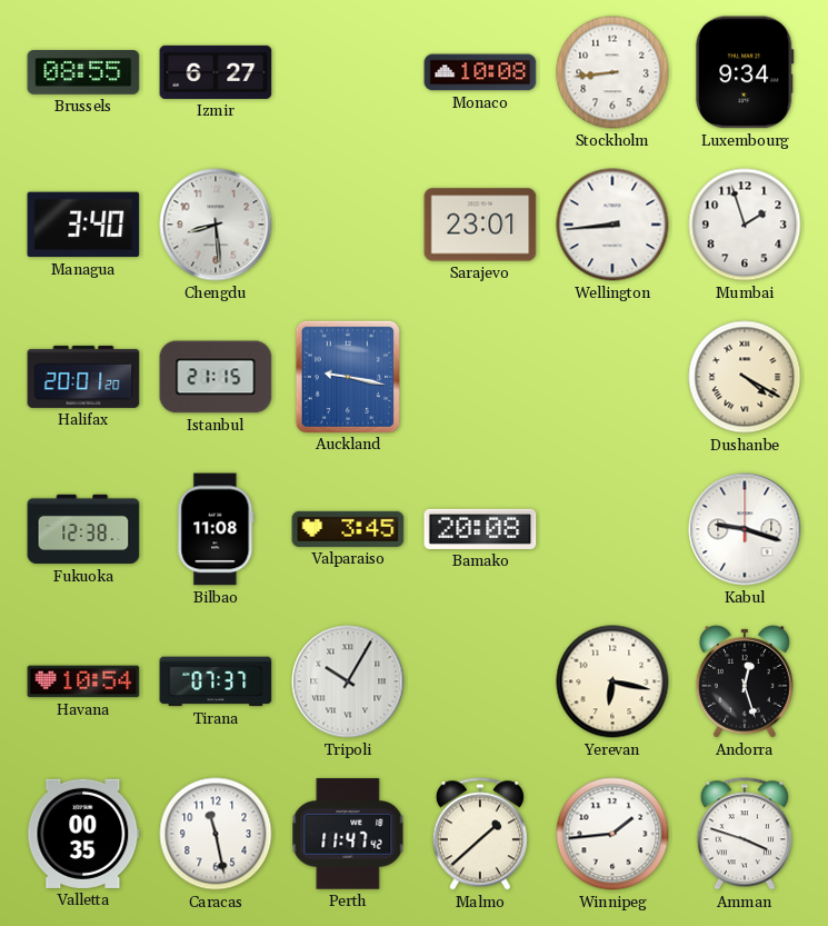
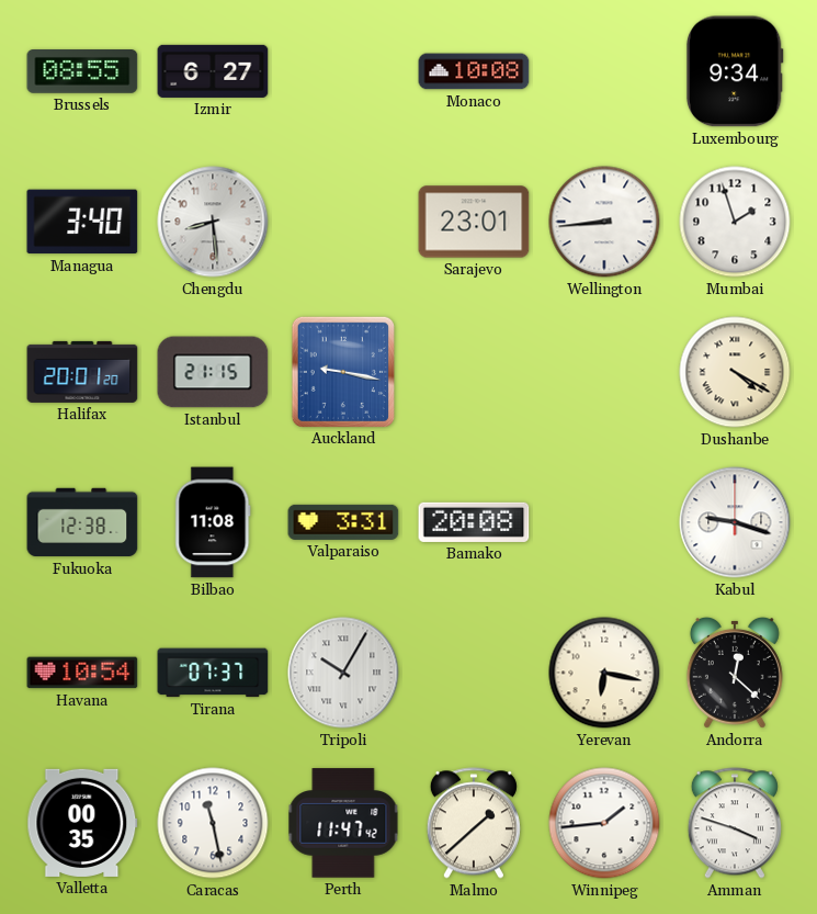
Stockholm: 8:44 -> none
Valparaiso: 3:45 -> 3:31
Andorra: 12:27 -> 12:22
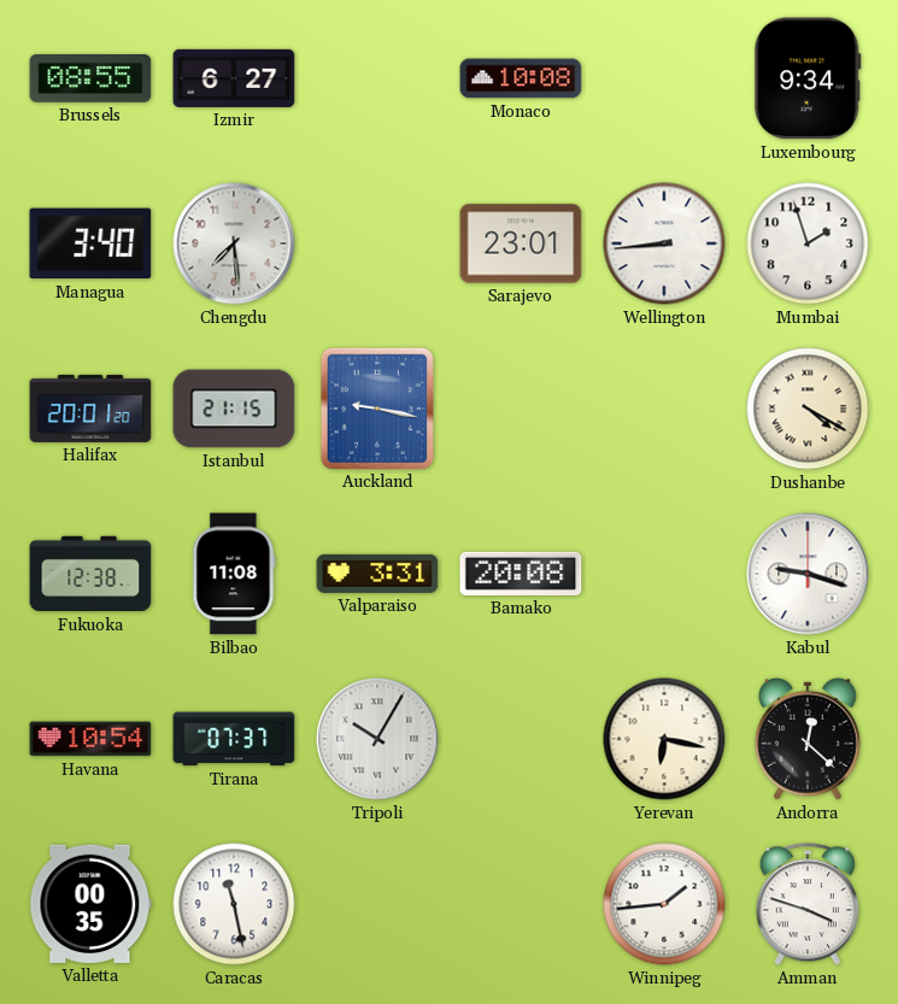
Chengdu: 8:29 -> 7:29
Perth: 11:47 -> none
Malmo: 1:38 -> none
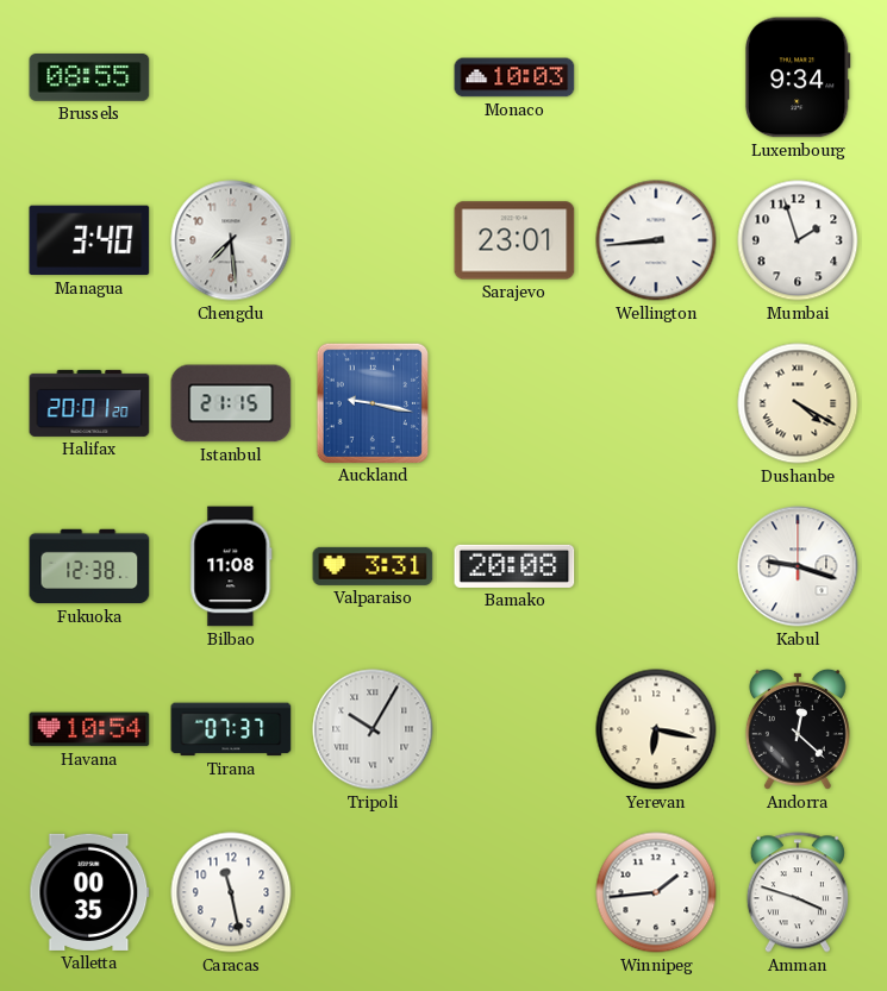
Izmir: 6:27 -> none
Monaco: 10:08 -> 10:03
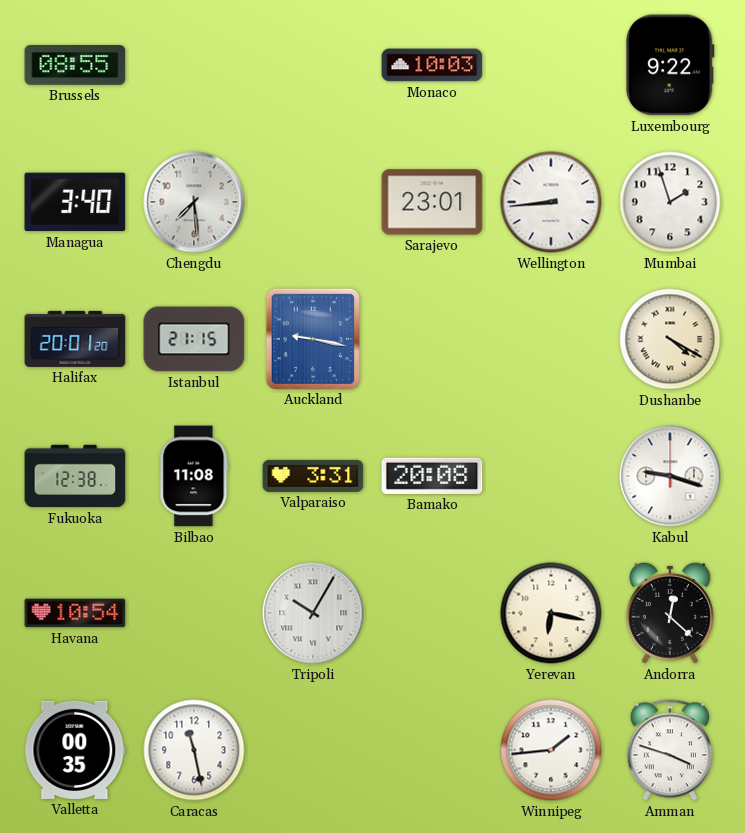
Luxembourg: 9:34 -> 9:22
Tirana: 07:37 -> none
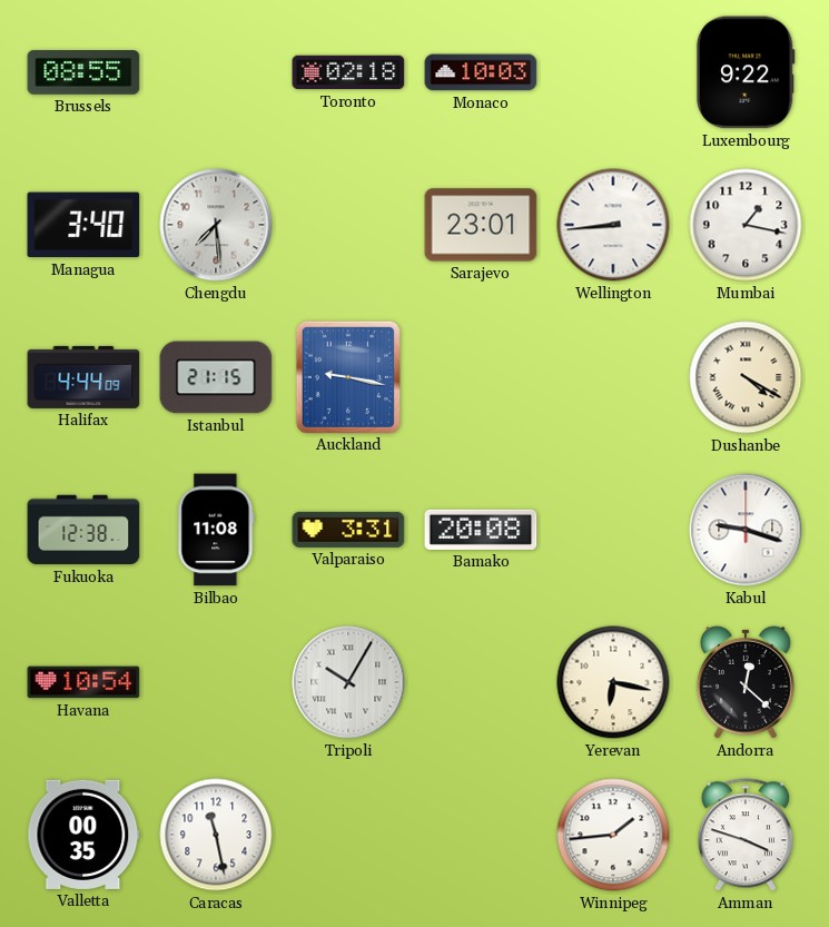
Toronto: none -> 02:18
Mumbai: 1:57 -> 1:17
Halifax: 20:01 -> 4:44
